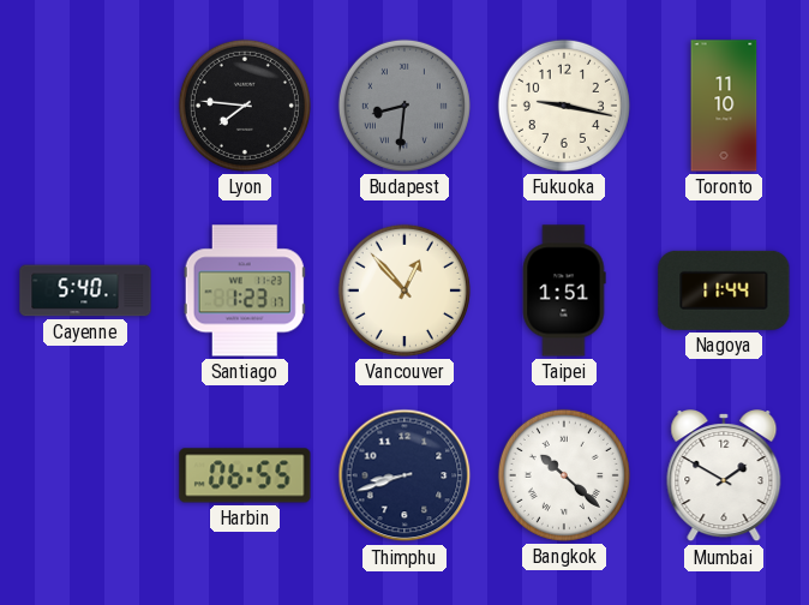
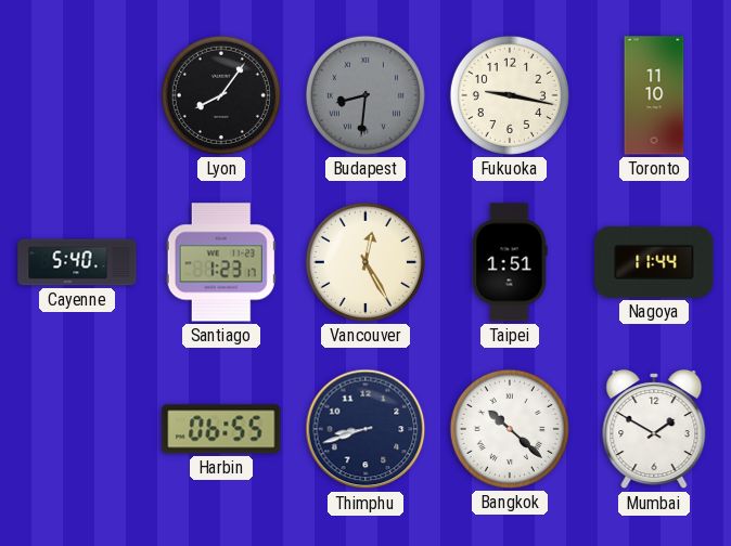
Lyon: 7:46 -> 8:06
Vancouver: 12:53 -> 12:25
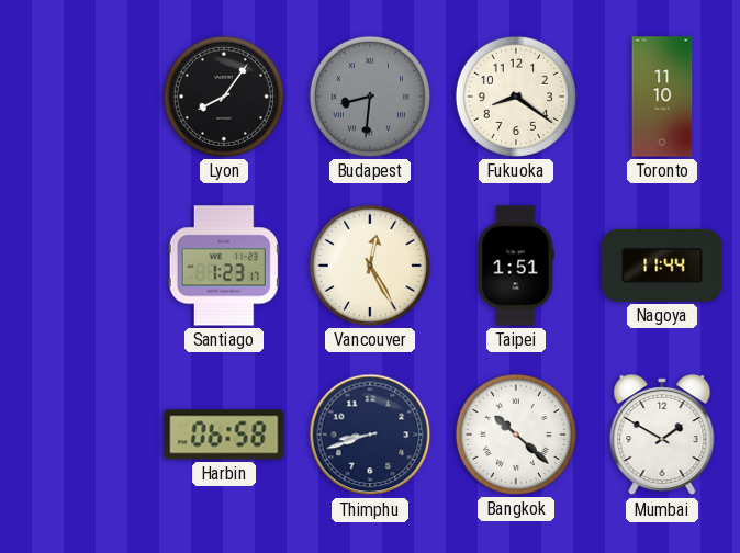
Fukuoka: 9:17 -> 8:21
Cayenne: 5:40 -> none
Harbin: 06:55 -> 06:58
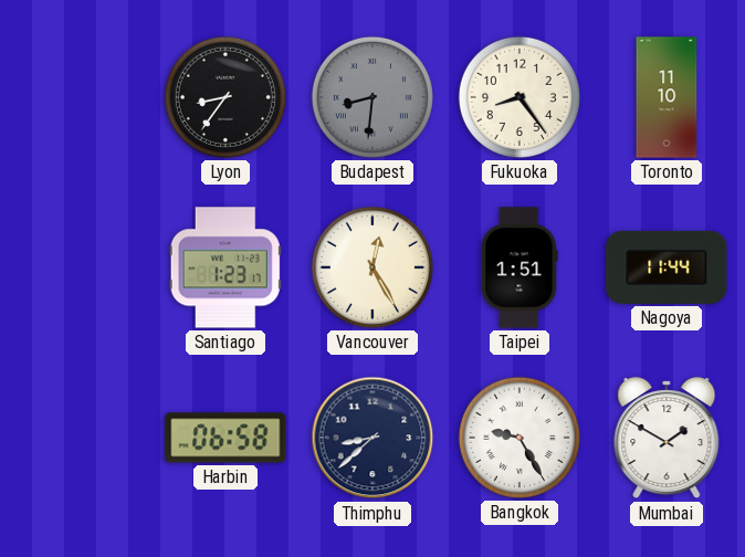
Lyon: 8:06 -> 8:36
Fukuoka: 8:21 -> 8:24
Thimphu: 8:42 -> 8:38
Bangkok: 10:22 -> 9:25
